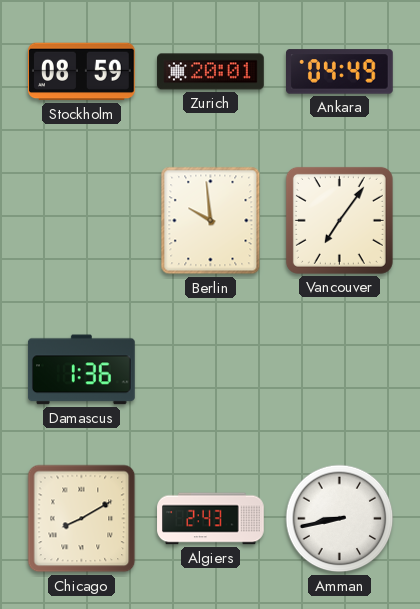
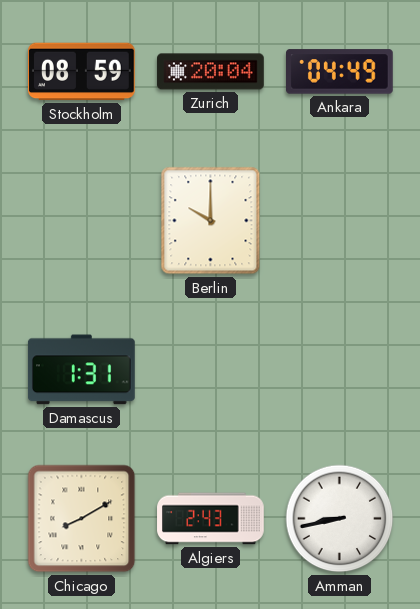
Zurich: 20:01 -> 20:04
Berlin: 9:59 -> 10:00
Vancouver: 7:06 -> none
Damascus: 1:36 -> 1:31
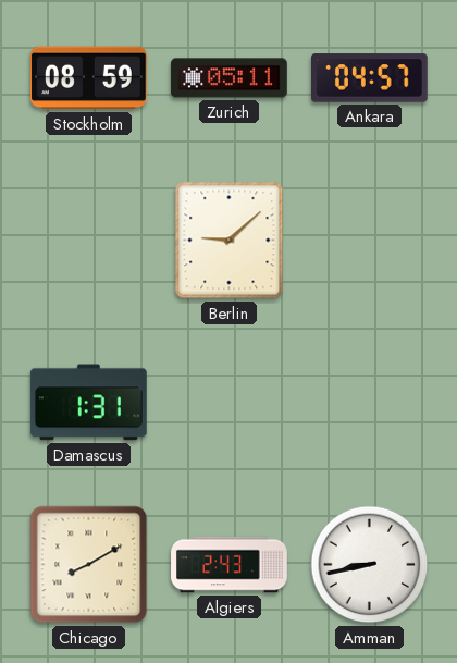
Zurich: 20:04 -> 05:11
Ankara: 04:49 -> 04:57
Berlin: 10:00 -> 9:08
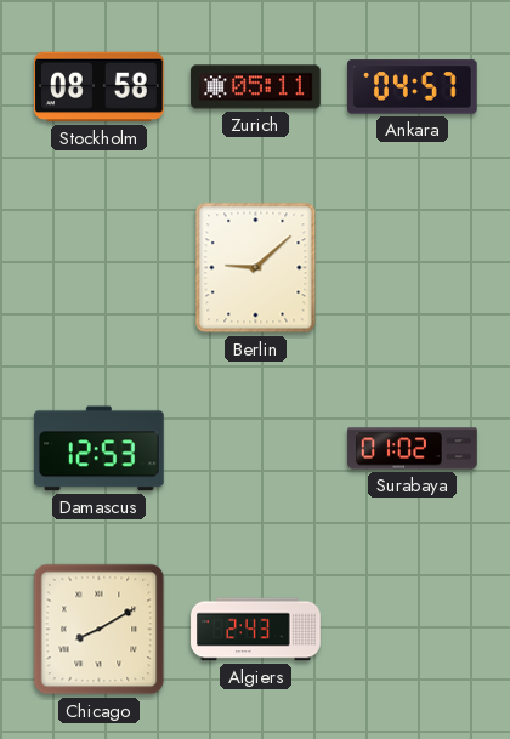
Stockholm: 08:59 -> 08:58
Damascus: 1:31 -> 12:53
Surabaya: none -> 01:02
Amman: 8:43 -> none
